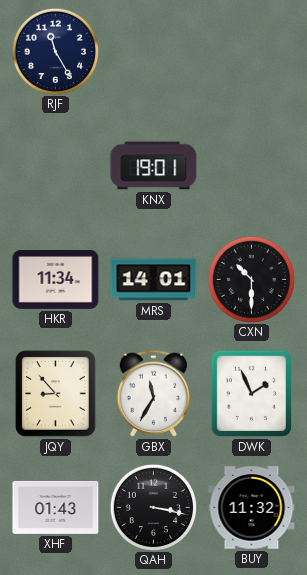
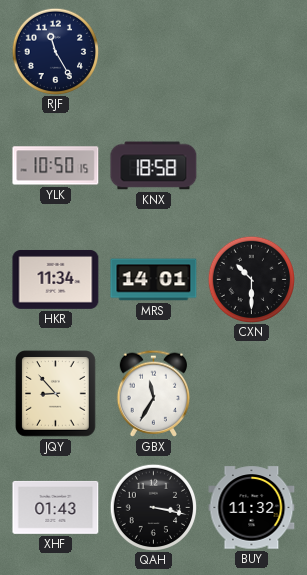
YLK: none -> 10:50
KNX: 19:01 -> 18:58
DWK: 1:56 -> none
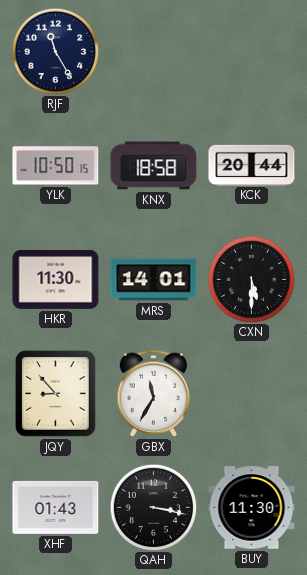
KCK: none -> 20:44
HKR: 11:34 -> 11:30
CXN: 10:30 -> 5:30
BUY: 11:32 -> 11:30
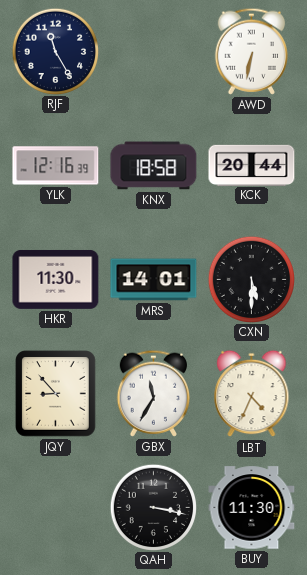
AWD: none -> 6:32
YLK: 10:50 -> 12:16
LBT: none -> 4:34
XHF: 01:43 -> none
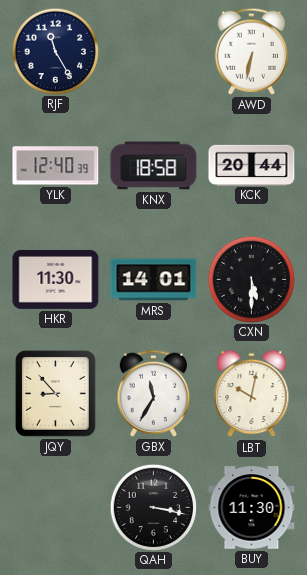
YLK: 12:16 -> 12:40
LBT: 4:34 -> 10:02
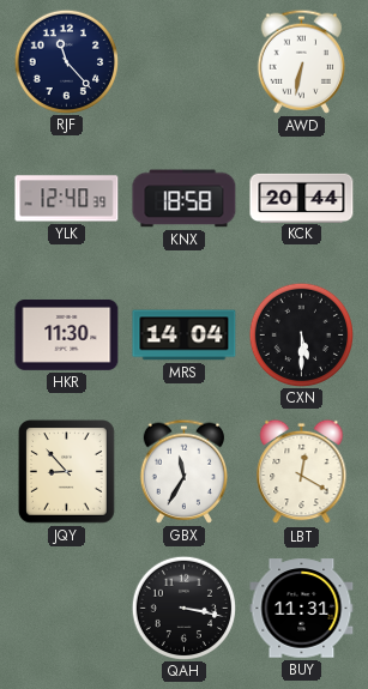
RJF: 11:25 -> 11:23
MRS: 14:01 -> 14:04
LBT: 10:02 -> 12:20
BUY: 11:30 -> 11:31
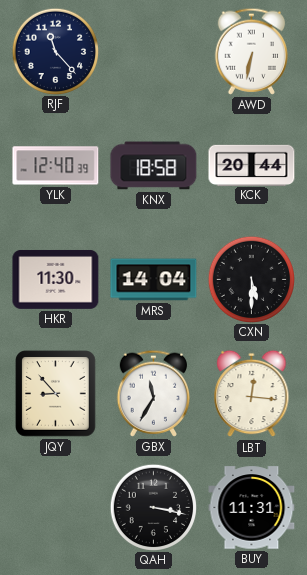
LBT: 12:20 -> 12:16
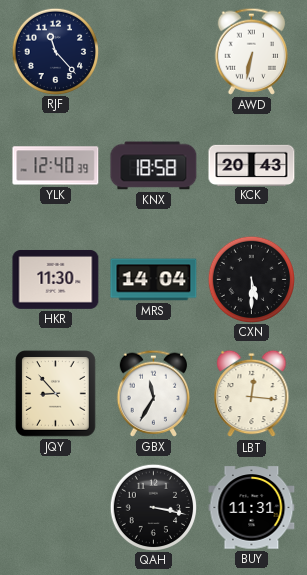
KCK: 20:44 -> 20:43
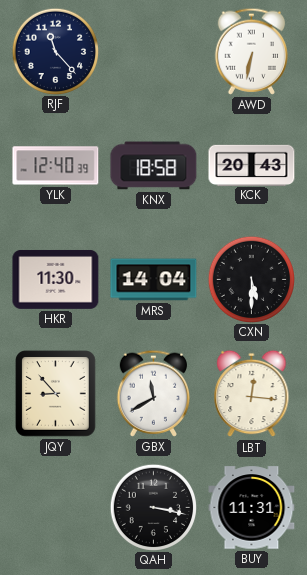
GBX: 11:35 -> 11:40
